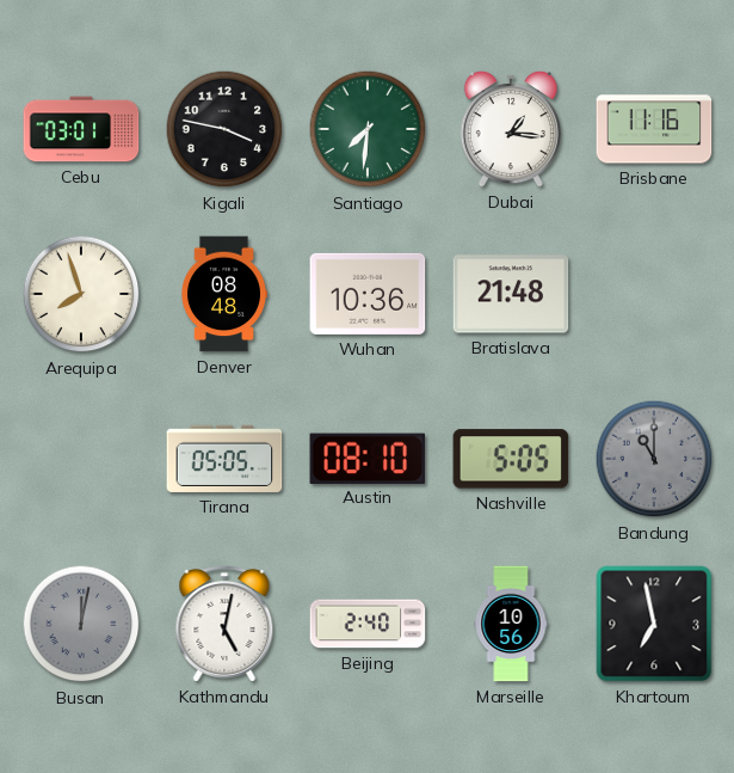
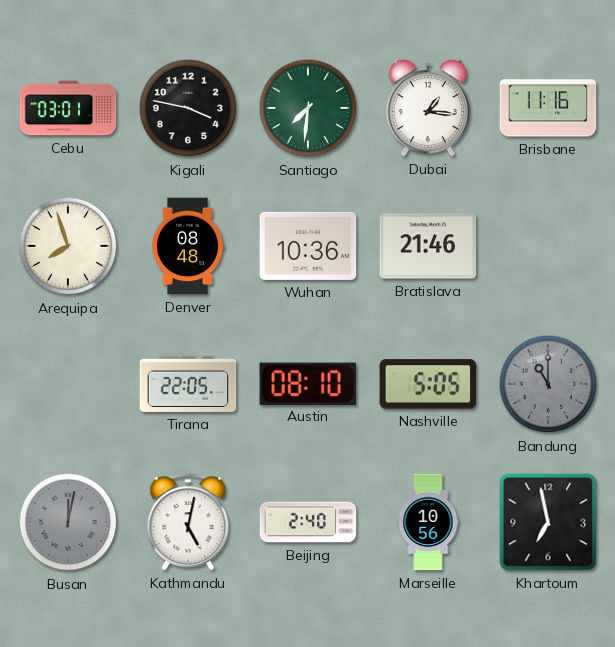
Bratislava: 21:48 -> 21:46
Tirana: 05:05 -> 22:05
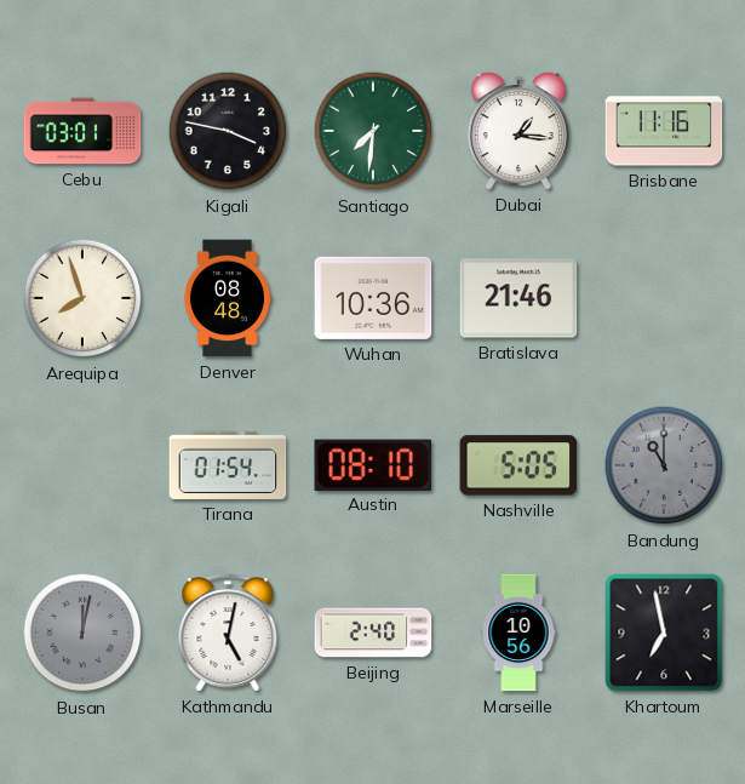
Tirana: 22:05 -> 01:54
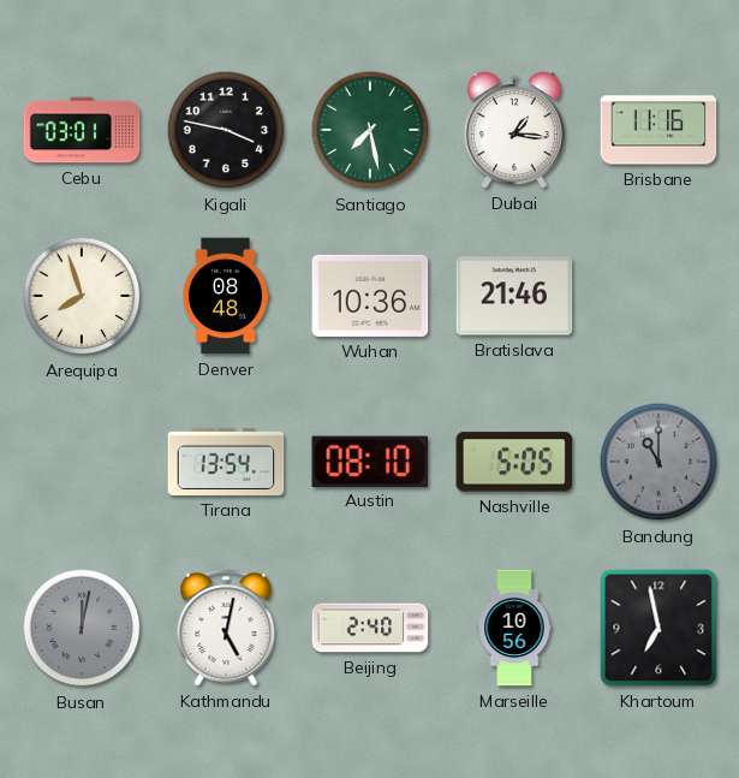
Santiago: 7:31 -> 7:28
Tirana: 01:54 -> 13:54
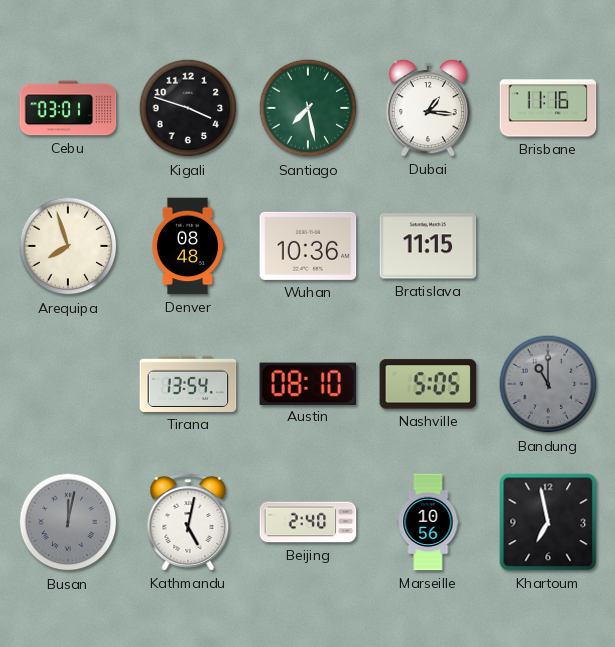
Kigali: 3:47 -> 3:48
Bratislava: 21:46 -> 11:15
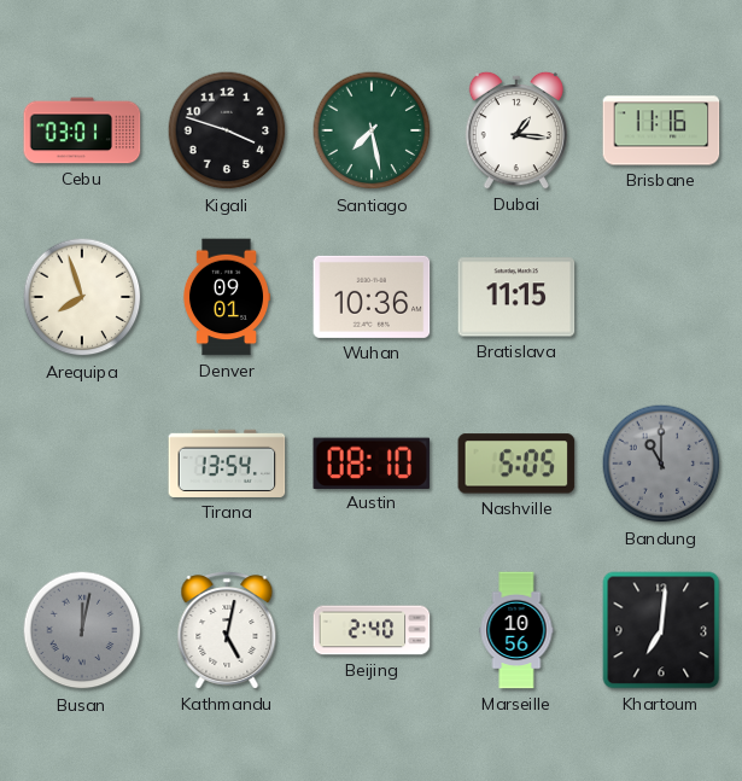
Denver: 08:48 -> 09:01
Khartoum: 6:58 -> 7:01
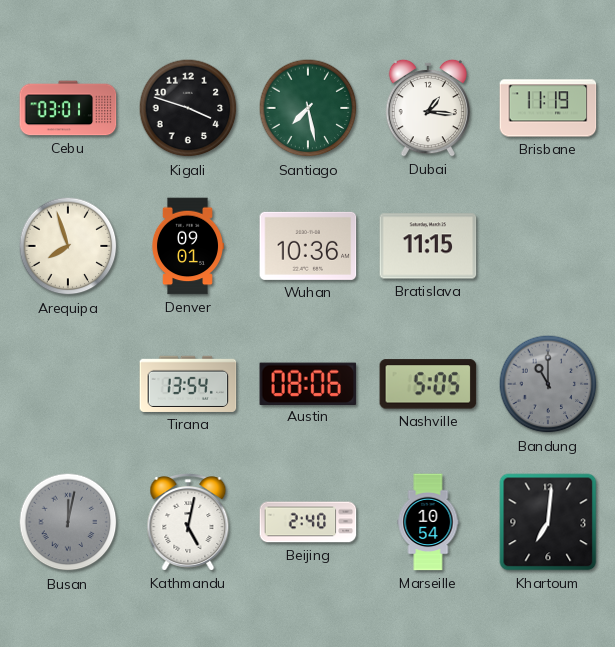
Brisbane: 11:16 -> 11:19
Austin: 08:10 -> 08:06
Marseille: 10:56 -> 10:54
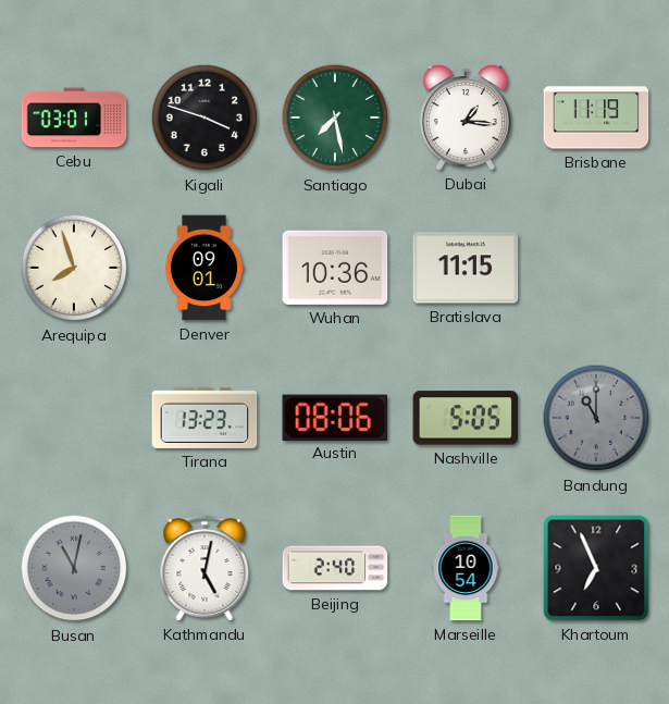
Tirana: 13:54 -> 13:23
Busan: 12:02 -> 11:02
Khartoum: 7:01 -> 6:56
